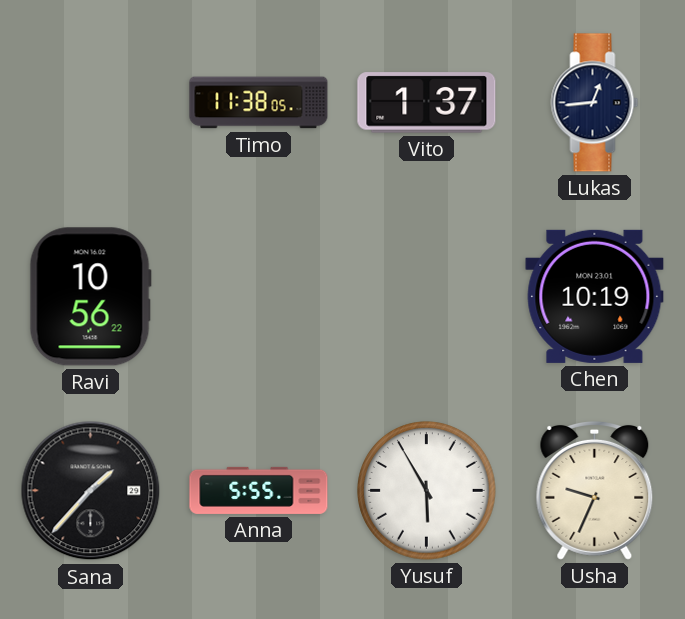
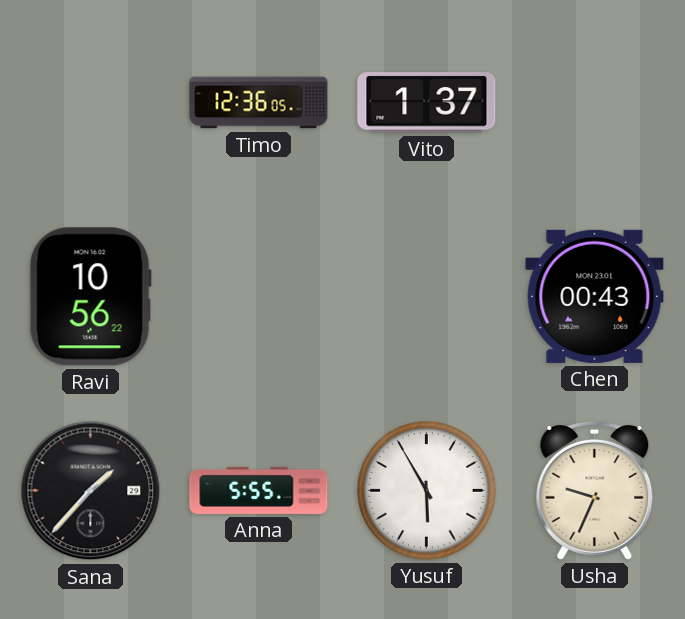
Timo: 11:38 -> 12:36
Lukas: 12:44 -> none
Chen: 10:19 -> 00:43
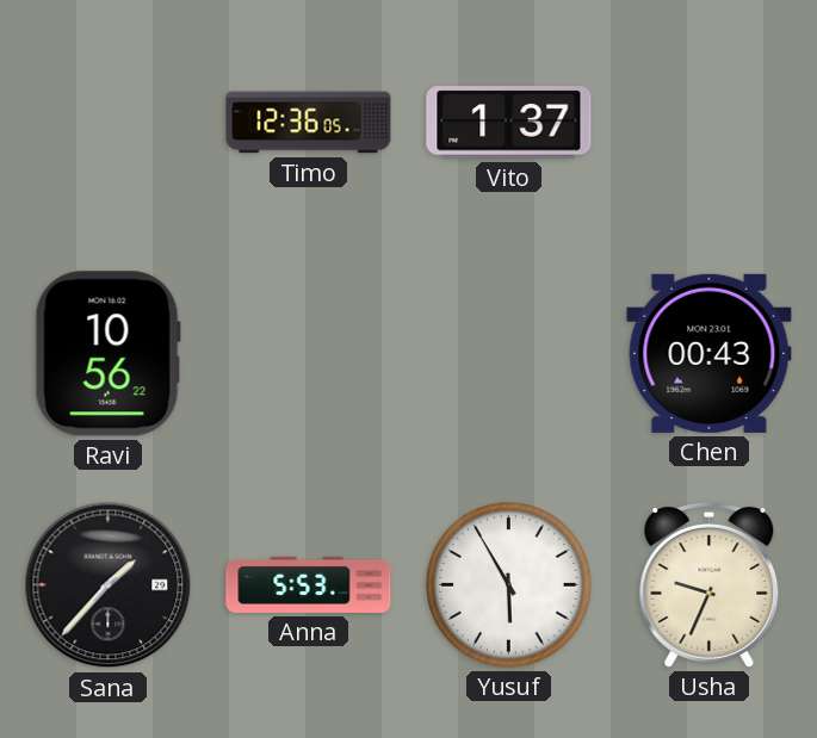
Anna: 5:55 -> 5:53
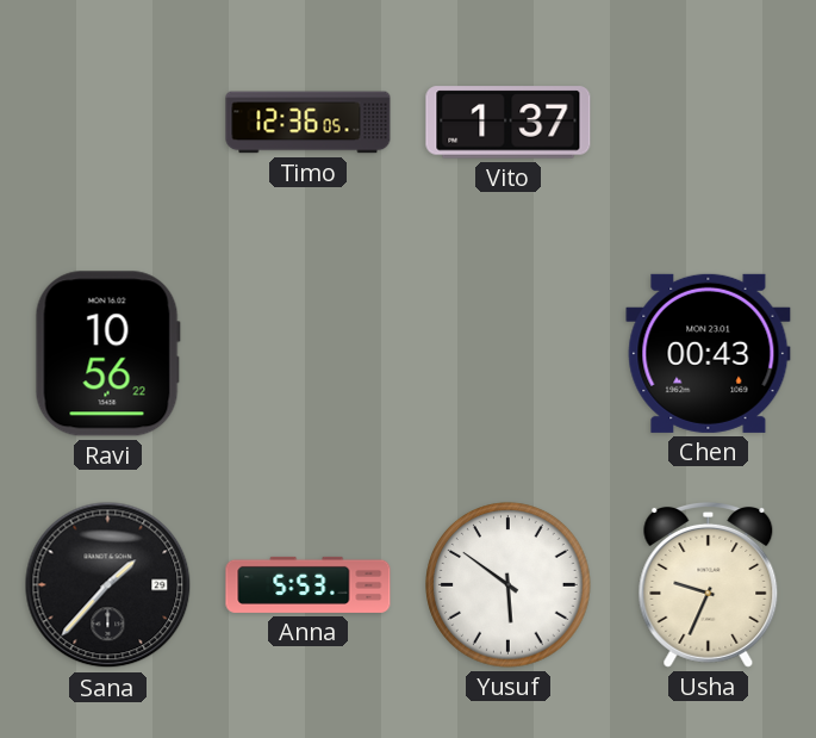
Yusuf: 5:55 -> 5:51
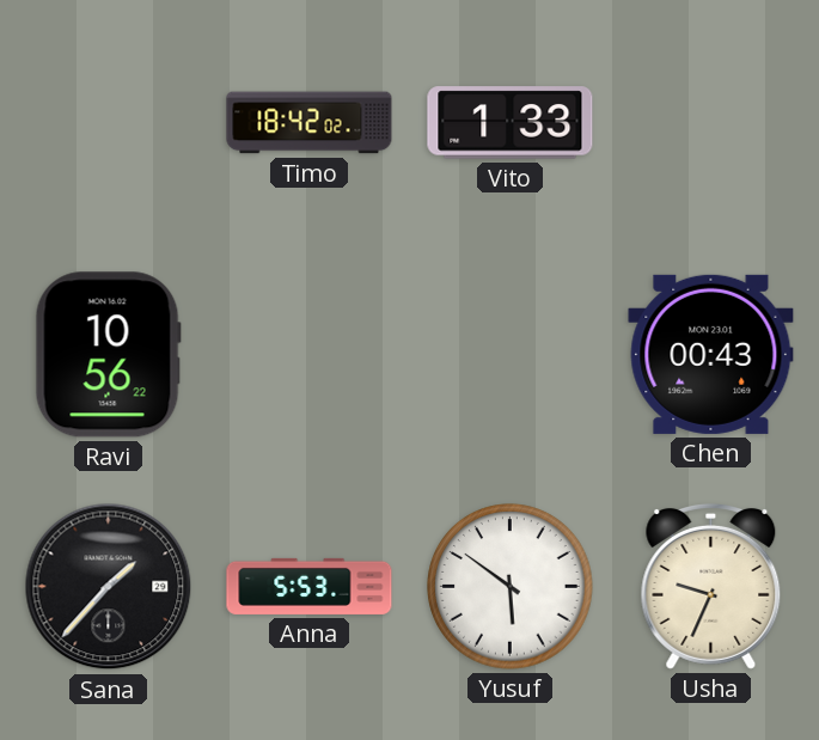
Timo: 12:36 -> 18:42
Vito: 1:37 -> 1:33
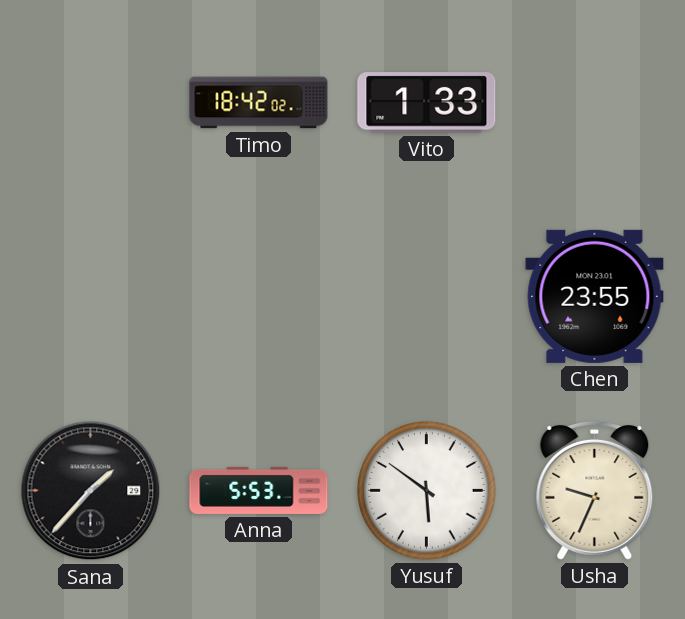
Ravi: 10:56 -> none
Chen: 00:43 -> 23:55
